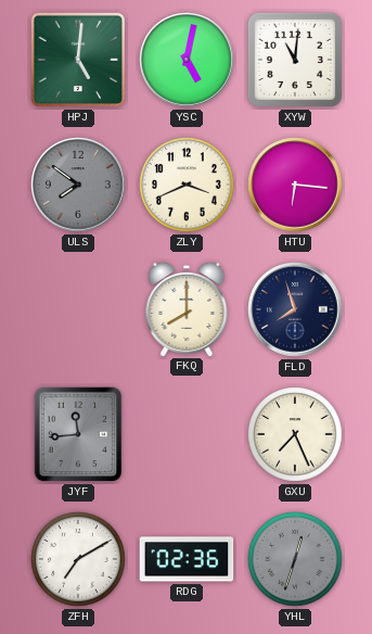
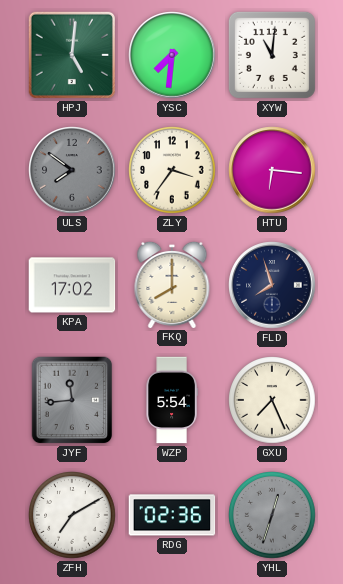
YSC: 5:02 -> 7:31
ZLY: 3:41 -> 3:36
KPA: none -> 17:02
WZP: none -> 5:54
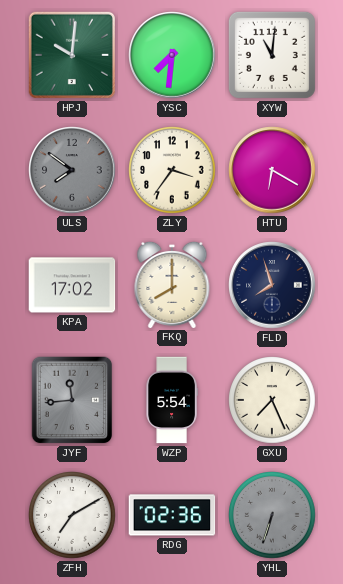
HPJ: 5:01 -> 10:01
HTU: 6:16 -> 6:20
YHL: 12:33 -> 6:33
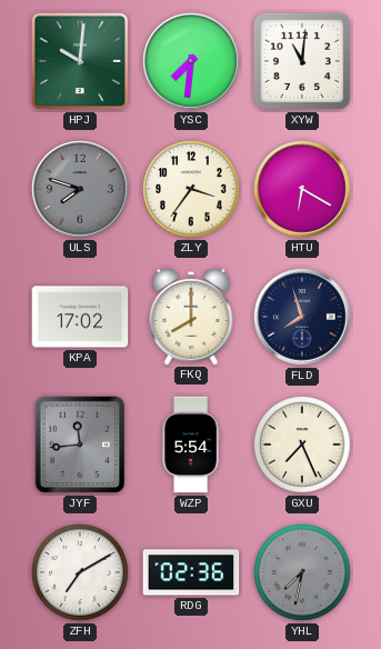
ULS: 7:51 -> 7:48
YHL: 6:33 -> 7:32
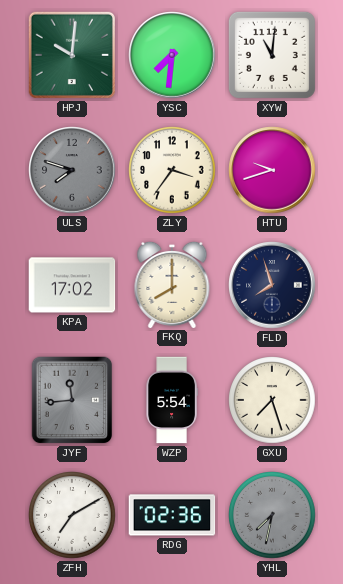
HTU: 6:20 -> 9:42
GXU: 7:26 -> 7:27
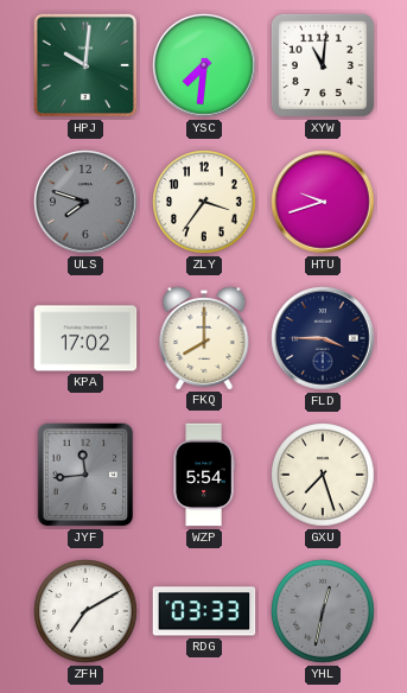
FLD: 7:57 -> 3:45
RDG: 02:36 -> 03:33
YHL: 7:32 -> 12:32
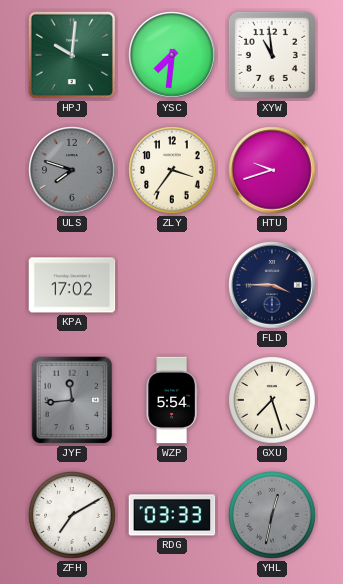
XYW: 11:01 -> 10:59
FKQ: 8:00 -> none
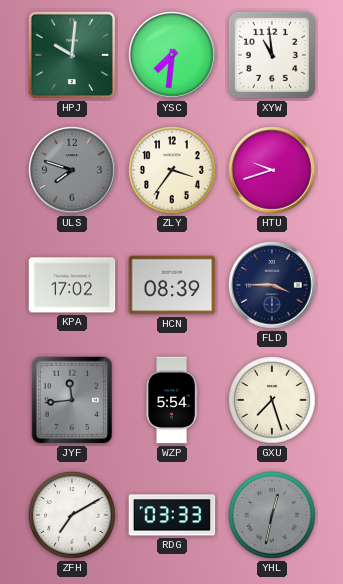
HCN: none -> 08:39
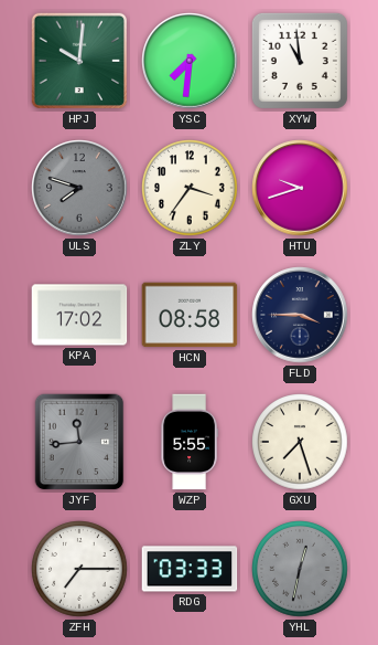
HCN: 08:39 -> 08:58
WZP: 5:54 -> 5:55
ZFH: 7:10 -> 7:15
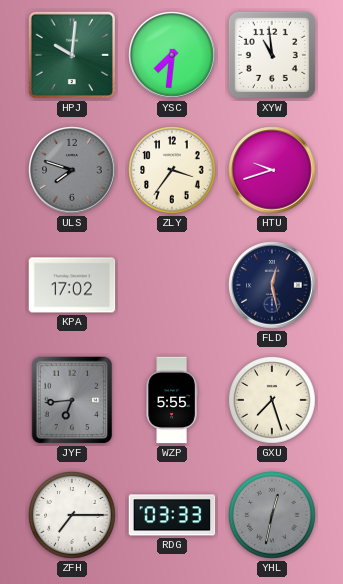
HCN: 08:58 -> none
FLD: 3:45 -> 12:28
JYF: 11:44 -> 6:44
